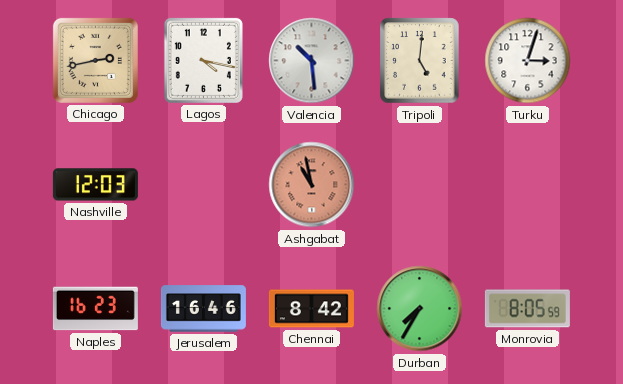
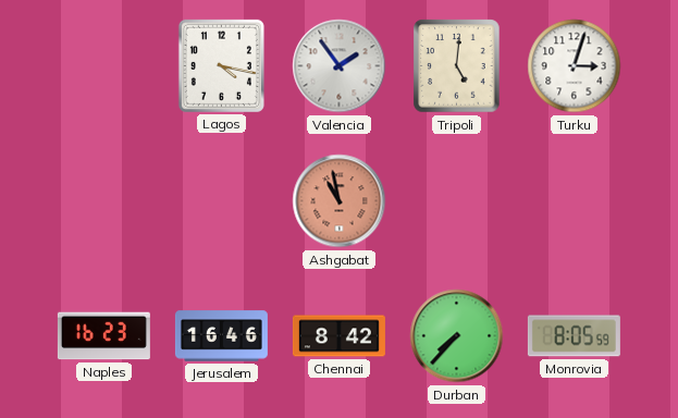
Chicago: 2:43 -> none
Valencia: 10:29 -> 1:54
Nashville: 12:03 -> none
Durban: 7:35 -> 7:37
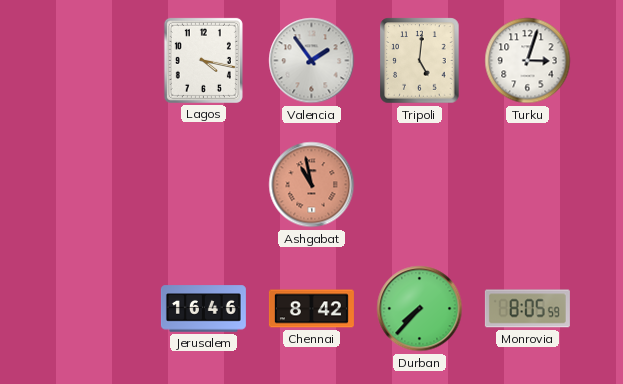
Naples: 16:23 -> none
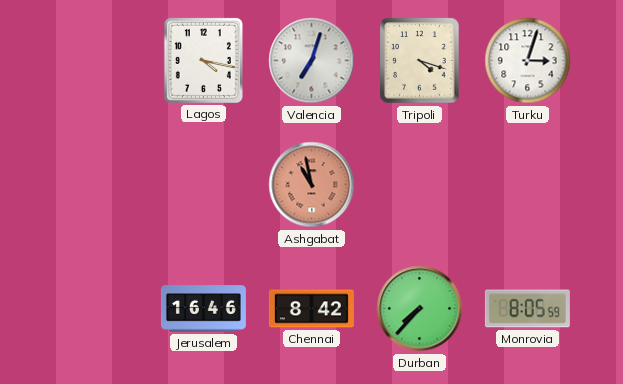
Valencia: 1:54 -> 7:03
Tripoli: 5:01 -> 4:18
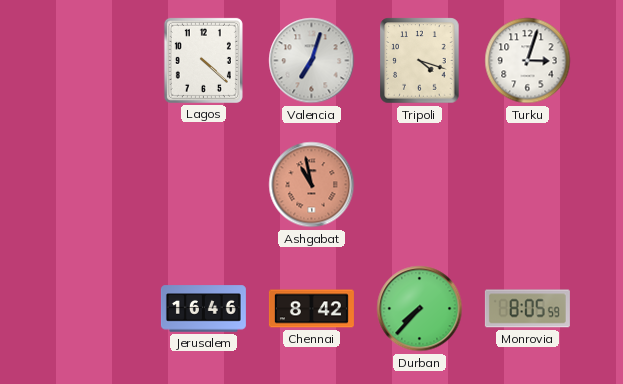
Lagos: 4:17 -> 4:22
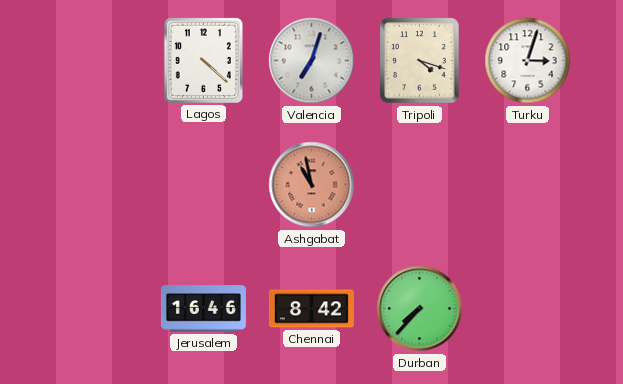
Monrovia: 8:05 -> none
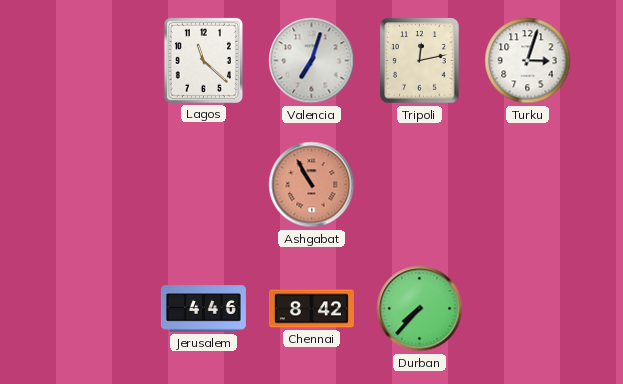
Lagos: 4:22 -> 11:22
Tripoli: 4:18 -> 12:13
Ashgabat: 10:58 -> 10:55
Jerusalem: 16:46 -> 4:46
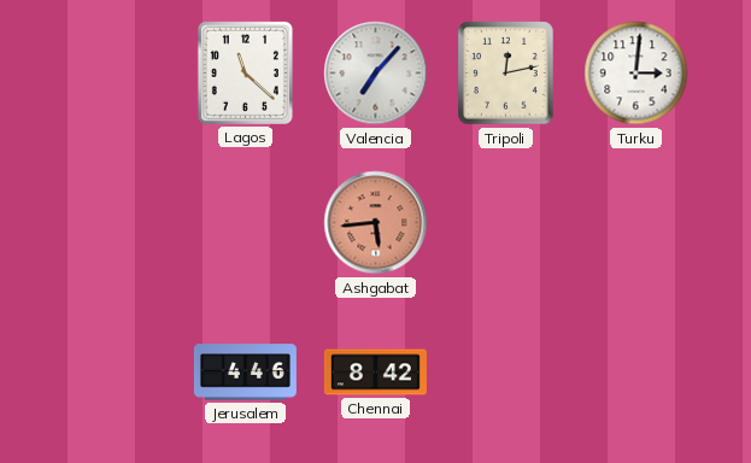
Valencia: 7:03 -> 7:07
Turku: 3:03 -> 3:01
Ashgabat: 10:55 -> 5:44
Durban: 7:37 -> none
